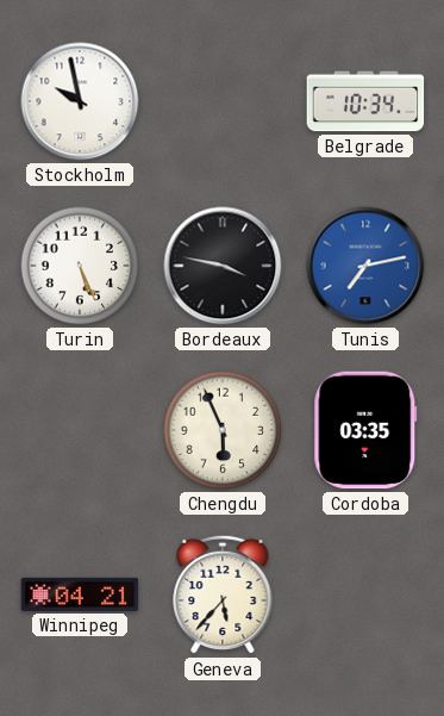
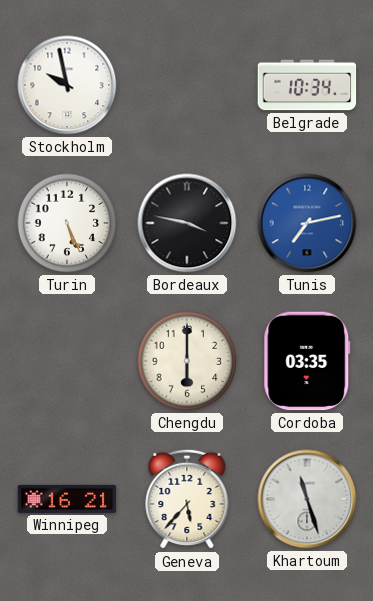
Chengdu: 5:56 -> 6:00
Winnipeg: 04:21 -> 16:21
Khartoum: none -> 11:27
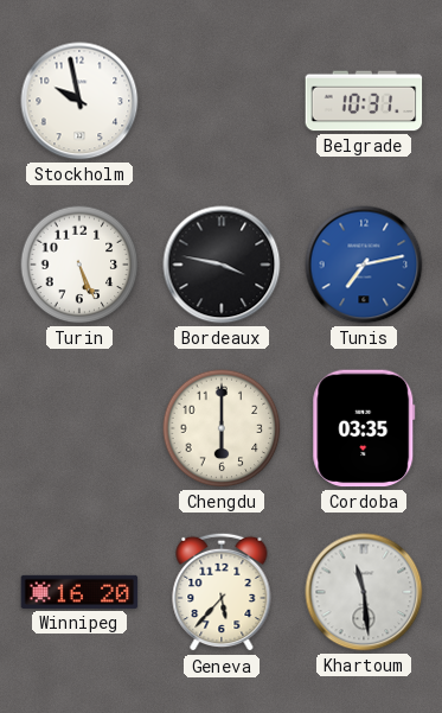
Belgrade: 10:34 -> 10:31
Winnipeg: 16:21 -> 16:20
Khartoum: 11:27 -> 11:29
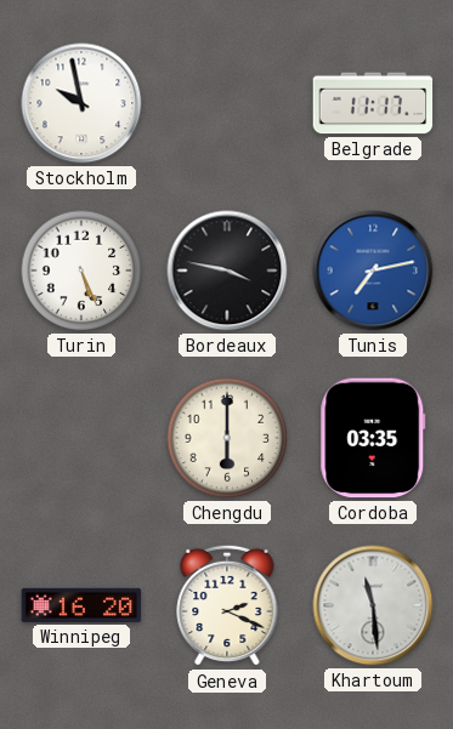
Belgrade: 10:31 -> 11:17
Geneva: 5:37 -> 2:19
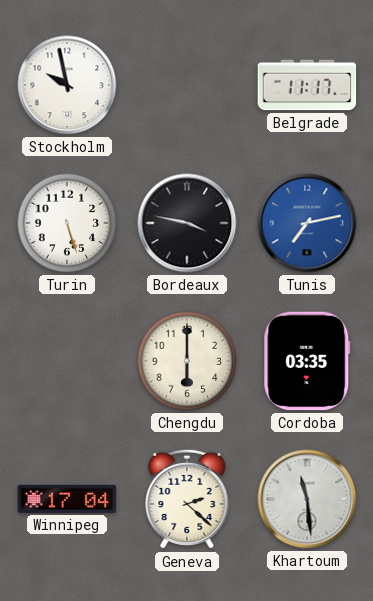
Turin: 5:26 -> 5:27
Winnipeg: 16:20 -> 17:04
Geneva: 2:19 -> 2:22
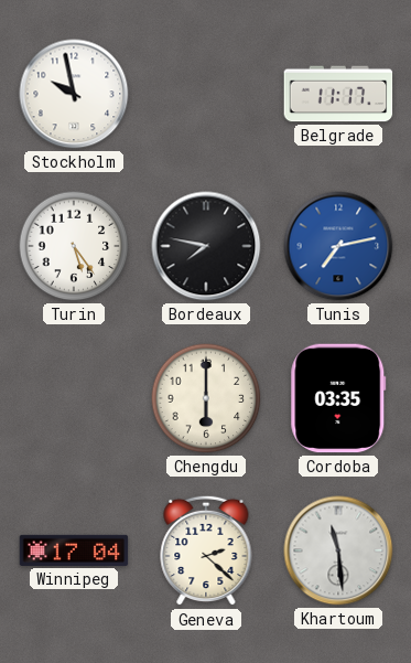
Turin: 5:27 -> 5:24
Bordeaux: 3:47 -> 7:47
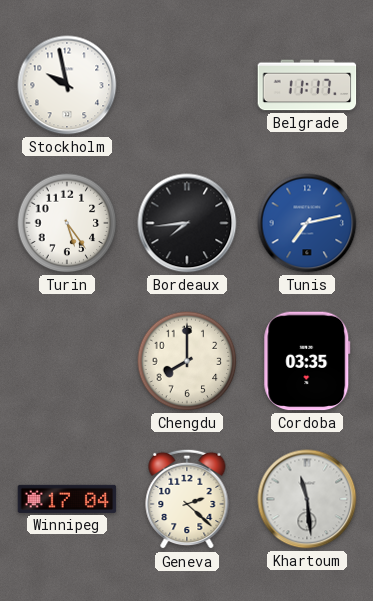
Bordeaux: 7:47 -> 7:44
Chengdu: 6:00 -> 8:00
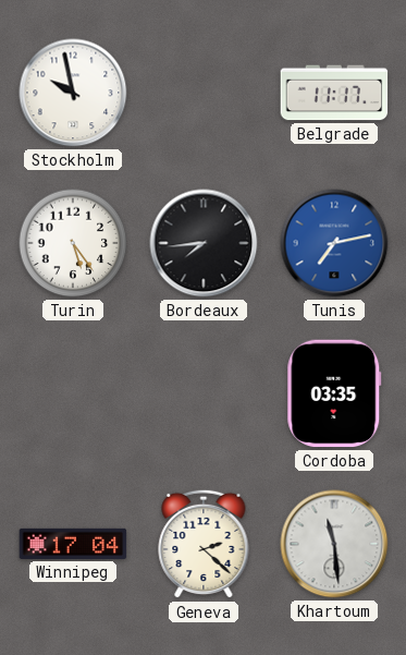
Chengdu: 8:00 -> none
